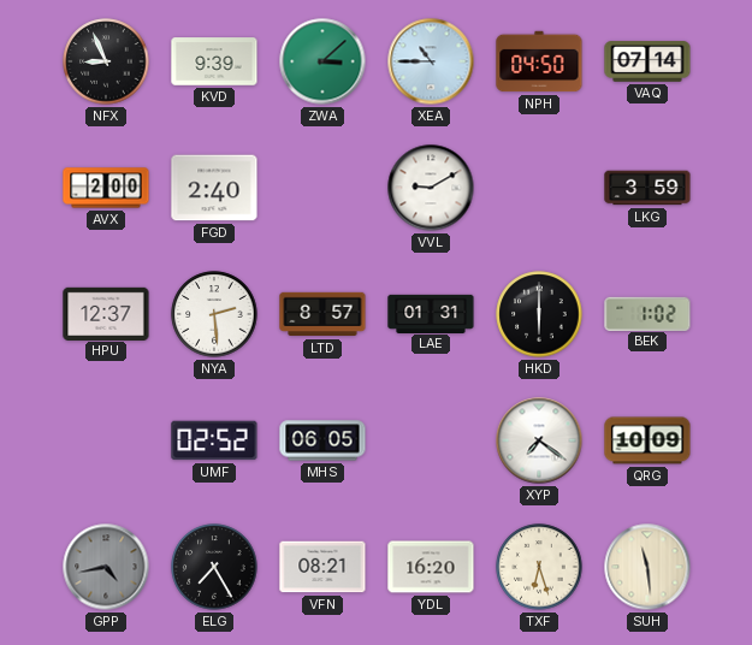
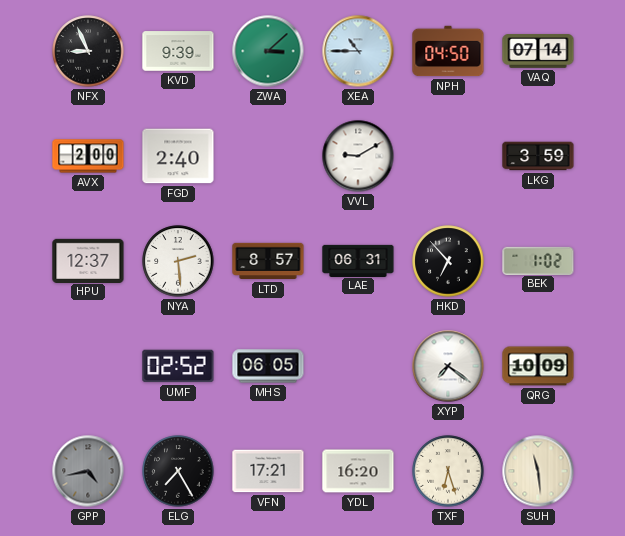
LAE: 01:31 -> 06:31
HKD: 6:00 -> 6:53
VFN: 08:21 -> 17:21
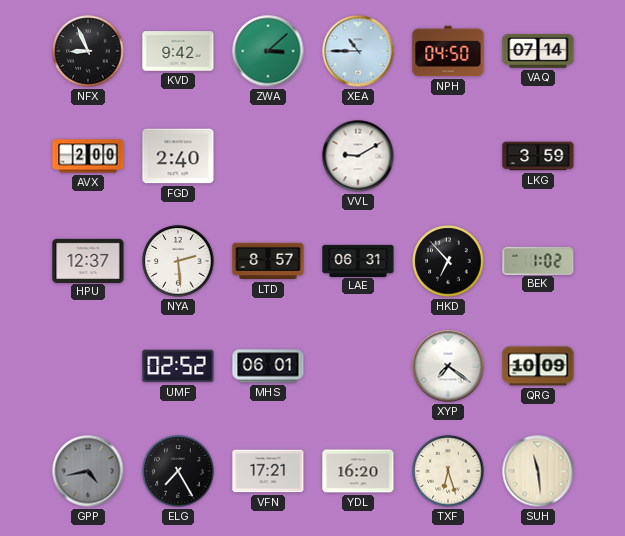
KVD: 9:39 -> 9:42
MHS: 06:05 -> 06:01
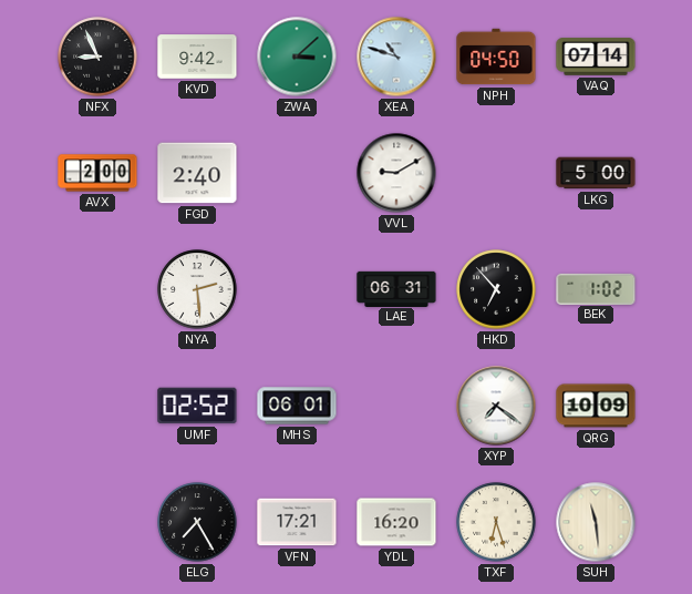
XEA: 10:45 -> 10:48
LKG: 3:59 -> 5:00
HPU: 12:37 -> none
LTD: 8:57 -> none
GPP: 4:43 -> none
